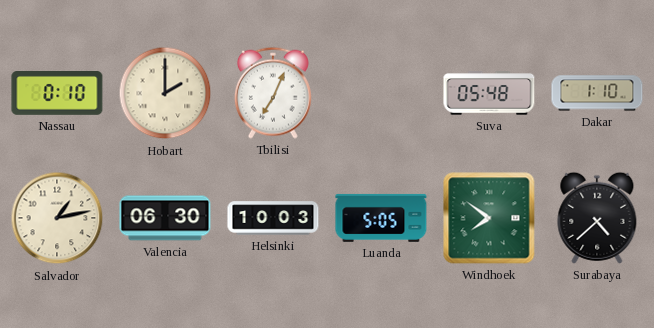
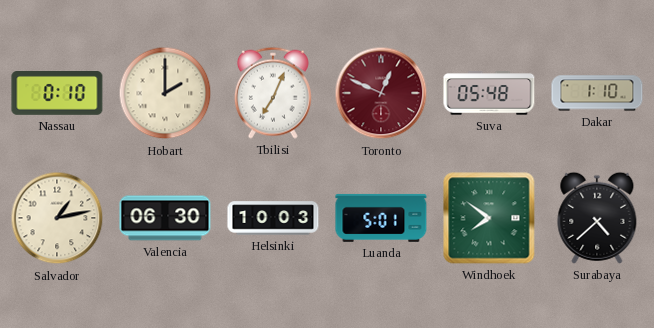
Toronto: none -> 12:49
Luanda: 5:05 -> 5:01
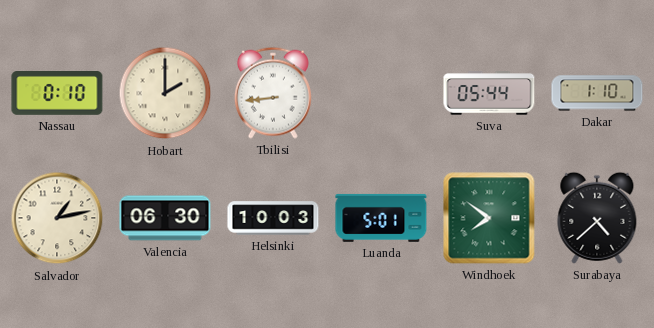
Tbilisi: 7:04 -> 8:44
Toronto: 12:49 -> none
Suva: 05:48 -> 05:44
